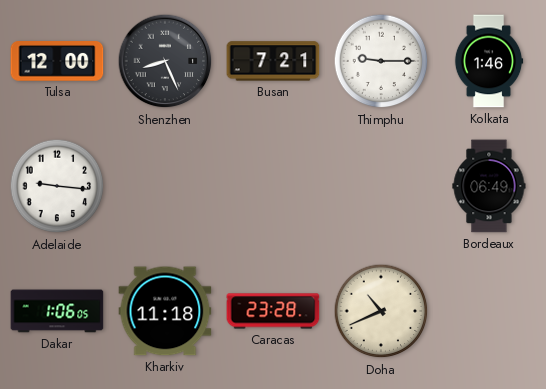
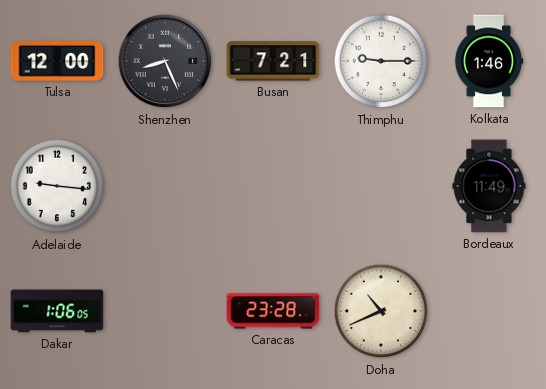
Bordeaux: 06:49 -> 11:49
Kharkiv: 11:18 -> none
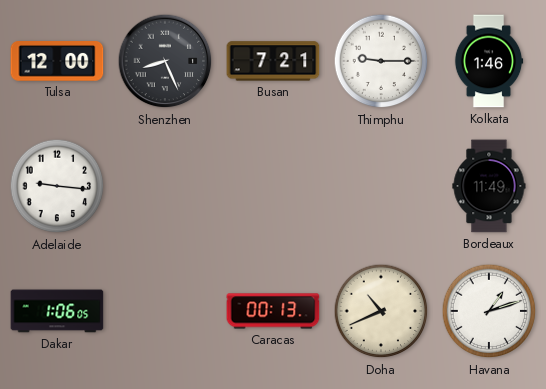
Caracas: 23:28 -> 00:13
Havana: none -> 1:12
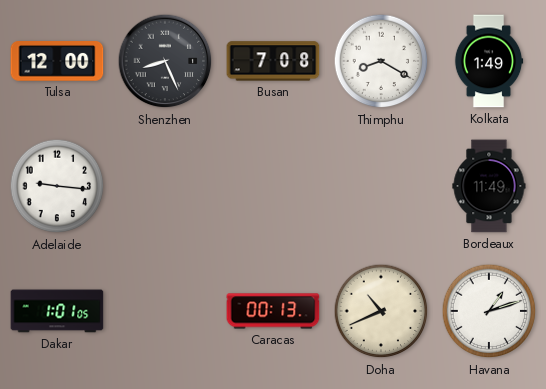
Busan: 7:21 -> 7:08
Thimphu: 9:15 -> 8:20
Kolkata: 1:46 -> 1:49
Dakar: 1:06 -> 1:01
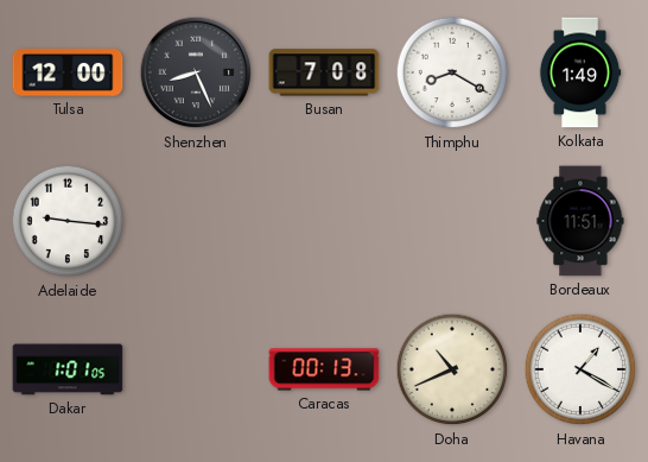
Bordeaux: 11:49 -> 11:51
Havana: 1:12 -> 1:20
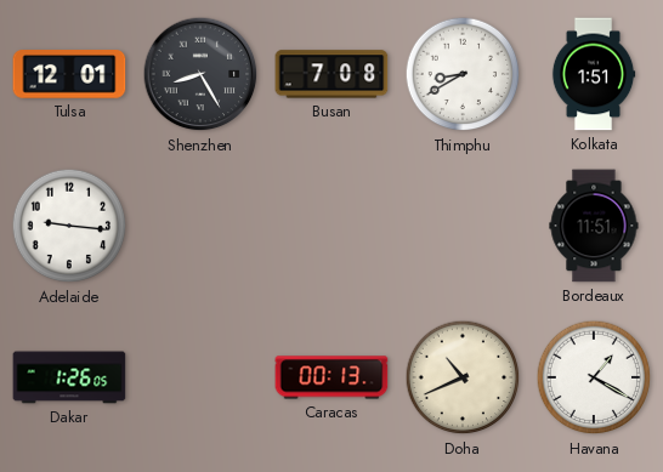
Tulsa: 12:00 -> 12:01
Shenzhen: 8:26 -> 8:25
Thimphu: 8:20 -> 8:40
Kolkata: 1:49 -> 1:51
Dakar: 1:01 -> 1:26
